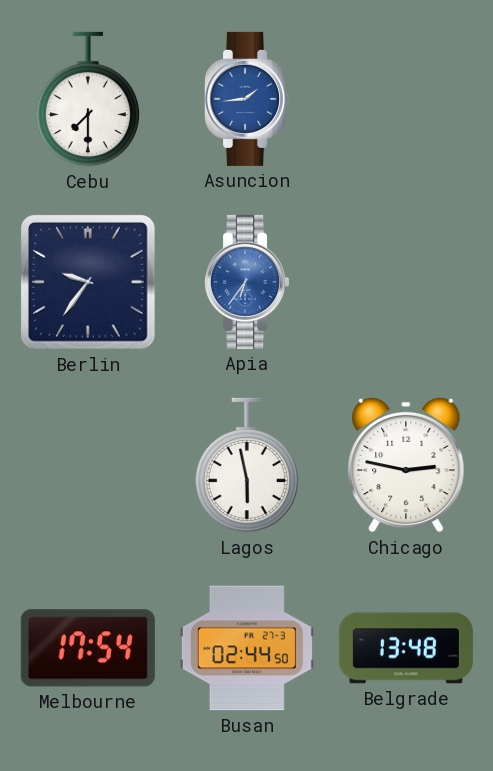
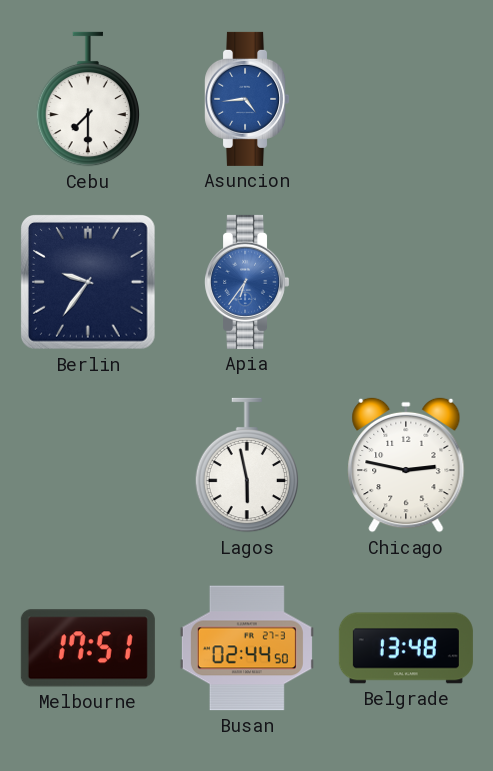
Asuncion: 1:44 -> 4:44
Melbourne: 17:54 -> 17:51
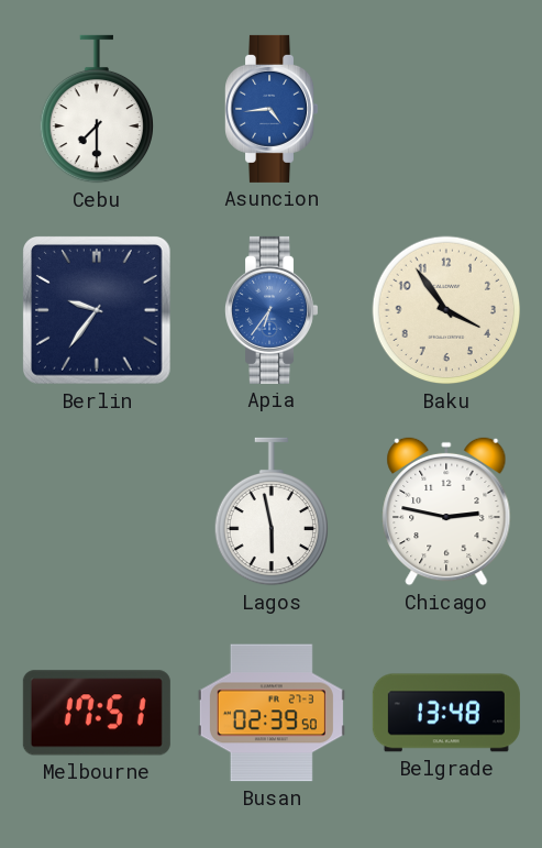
Baku: none -> 3:54
Busan: 02:44 -> 02:39
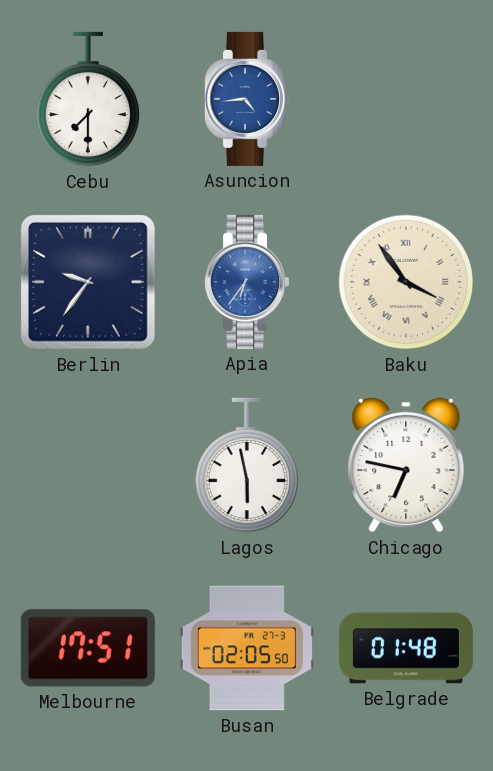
Baku numerals: Arabic -> Roman
Chicago: 2:47 -> 6:47
Busan: 02:39 -> 02:05
Belgrade: 13:48 -> 01:48
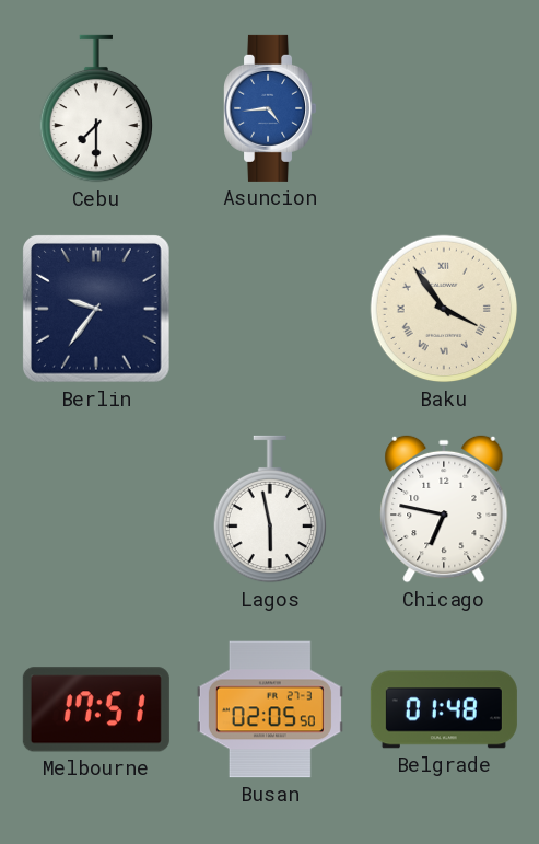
Apia: 6:36 -> none
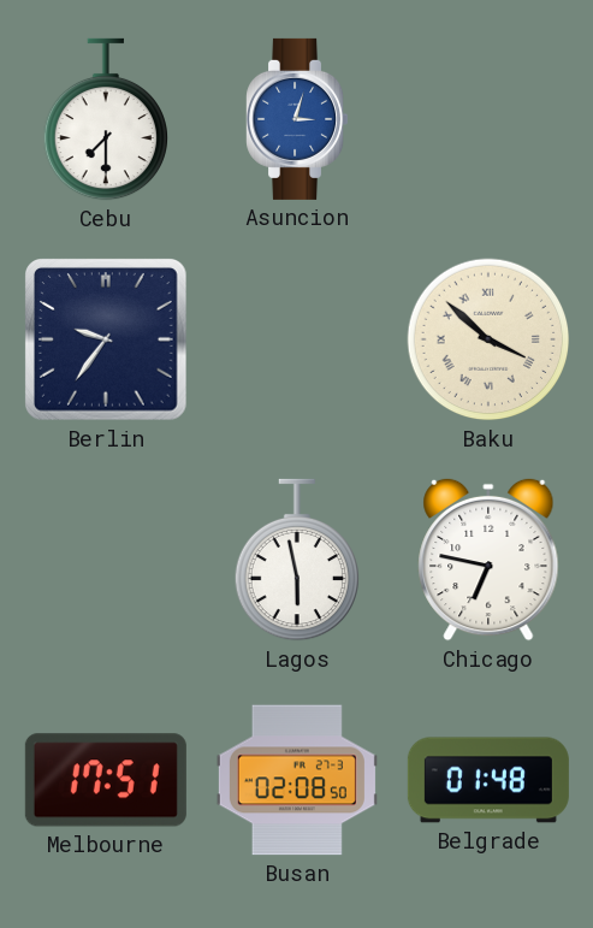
Asuncion: 4:44 -> 3:03
Baku: 3:54 -> 3:52
Busan: 02:05 -> 02:08
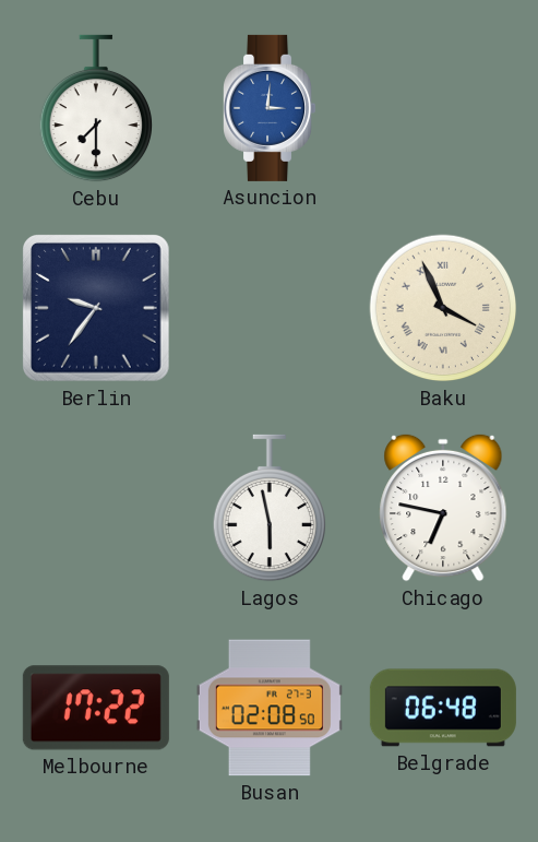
Asuncion: 3:03 -> 3:01
Baku: 3:52 -> 3:56
Melbourne: 17:51 -> 17:22
Belgrade: 01:48 -> 06:48
